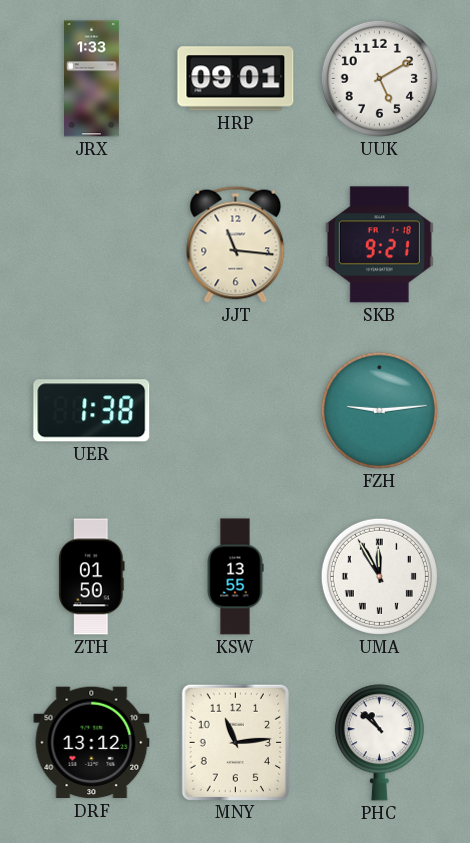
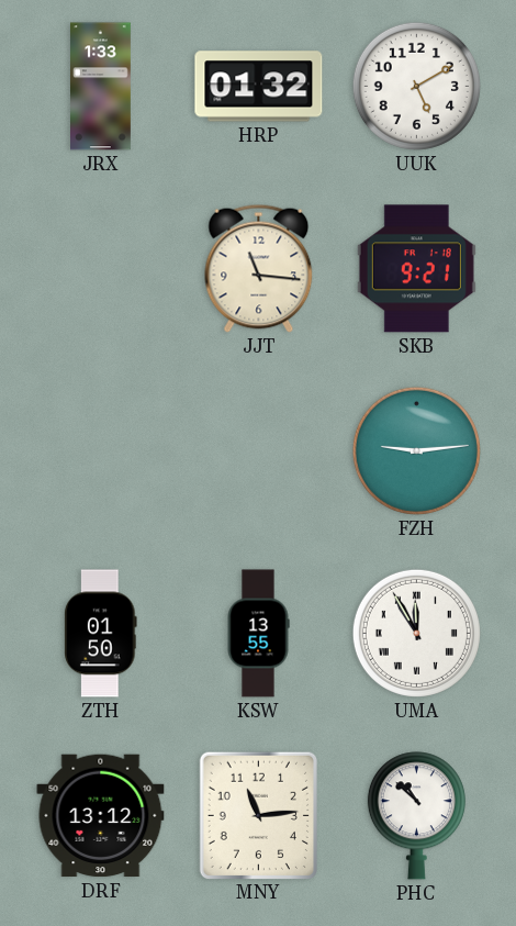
HRP: 09:01 -> 01:32
UER: 1:38 -> none
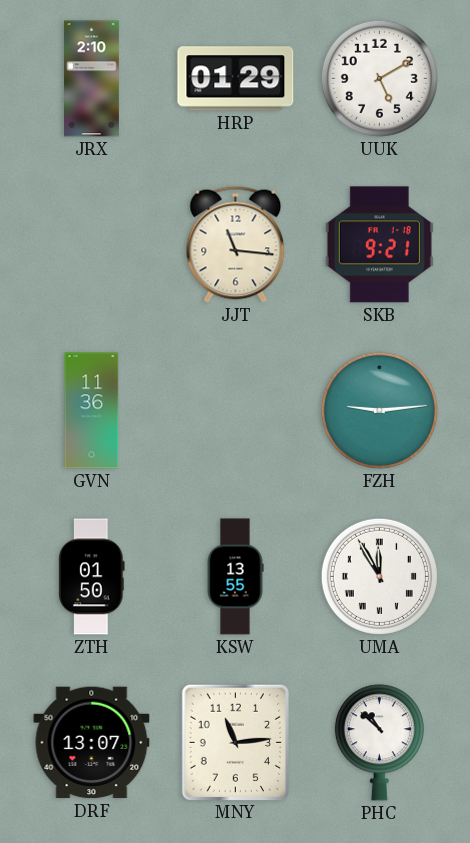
JRX: 1:33 -> 2:10
HRP: 01:32 -> 01:29
GVN: none -> 11:36
DRF: 13:12 -> 13:07
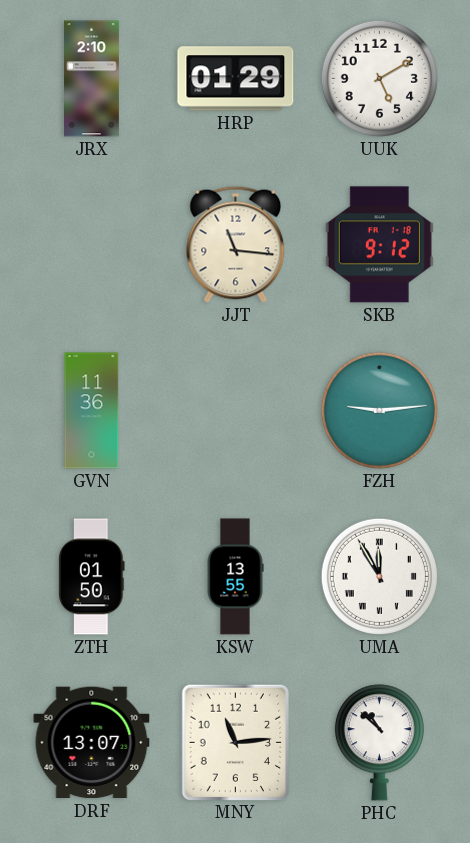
SKB: 9:21 -> 9:12
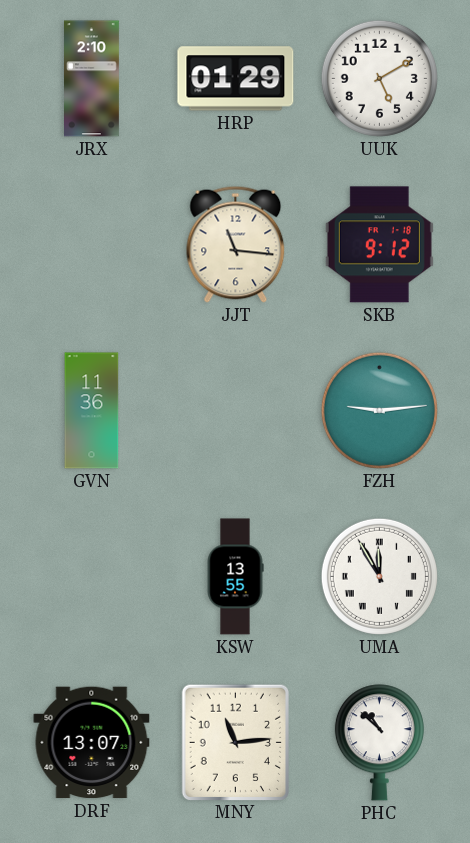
ZTH: 01:50 -> none
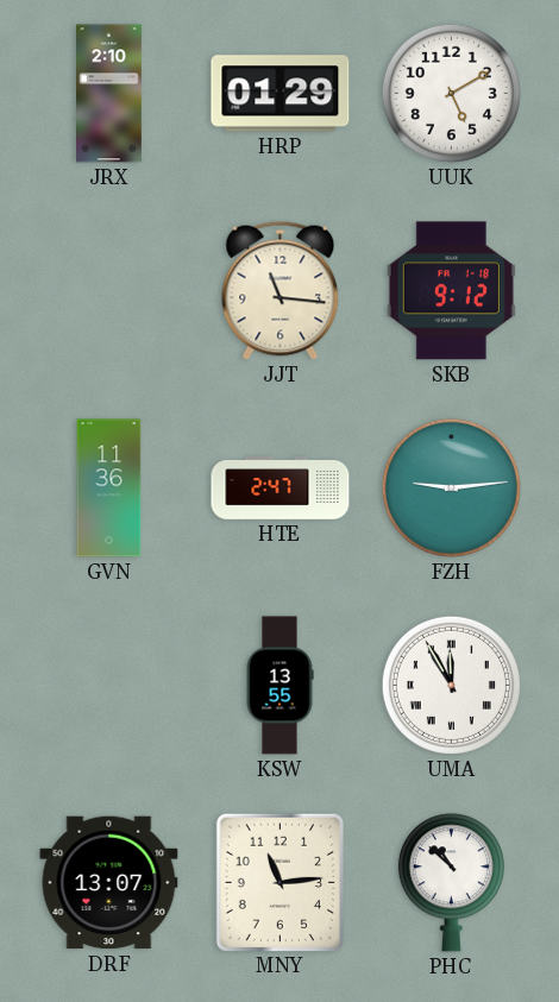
HTE: none -> 2:47
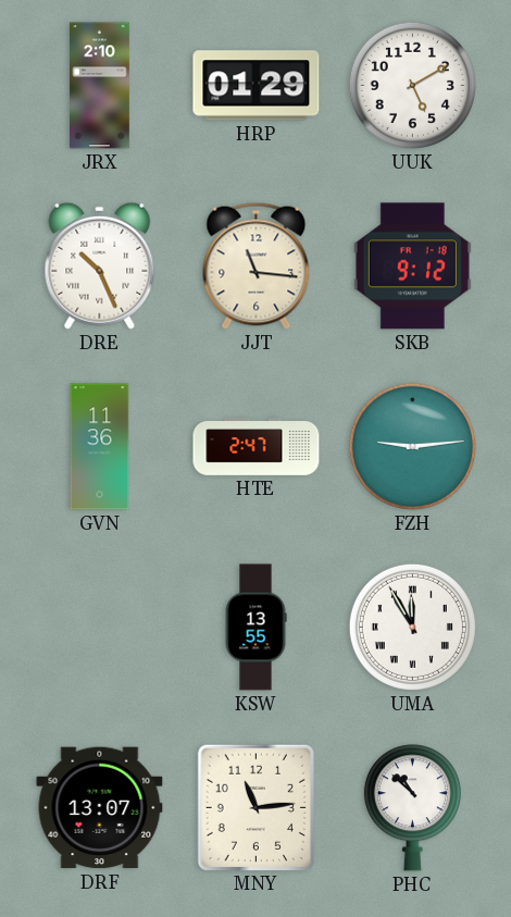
DRE: none -> 10:26
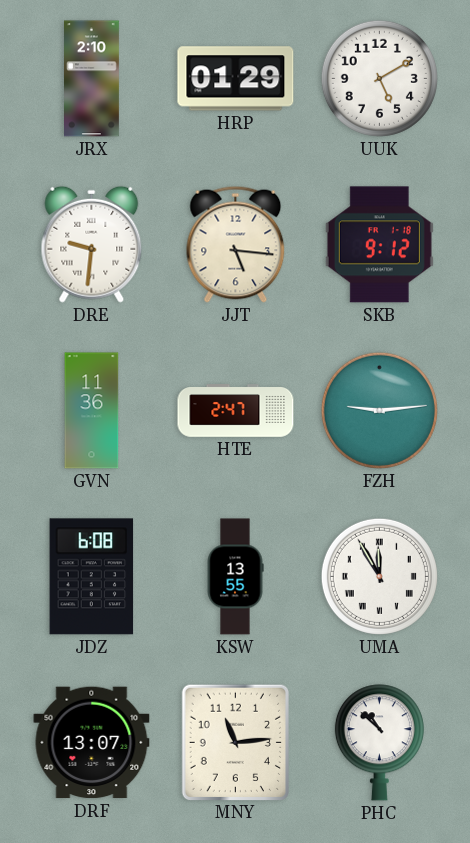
DRE: 10:26 -> 9:31
JJT: 11:16 -> 5:16
JDZ: none -> 6:08
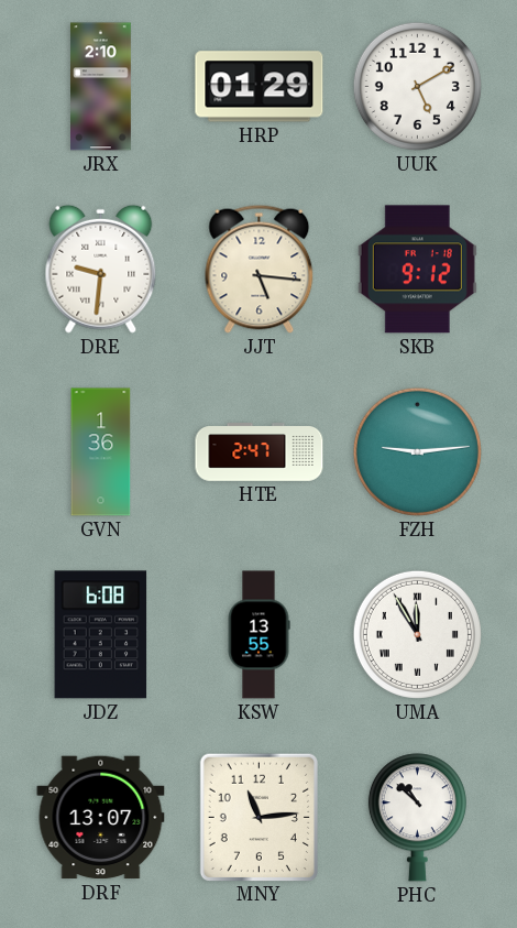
GVN: 11:36 -> 1:36
